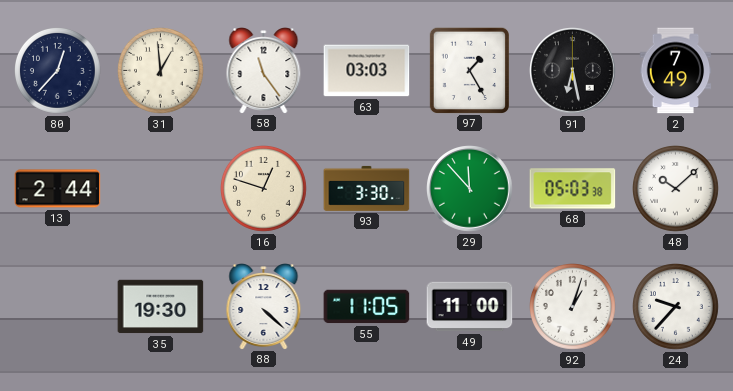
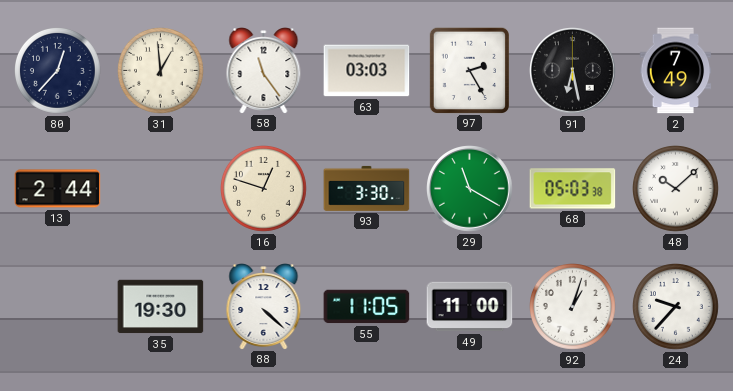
97: 1:25 -> 2:25
29: 11:53 -> 11:20
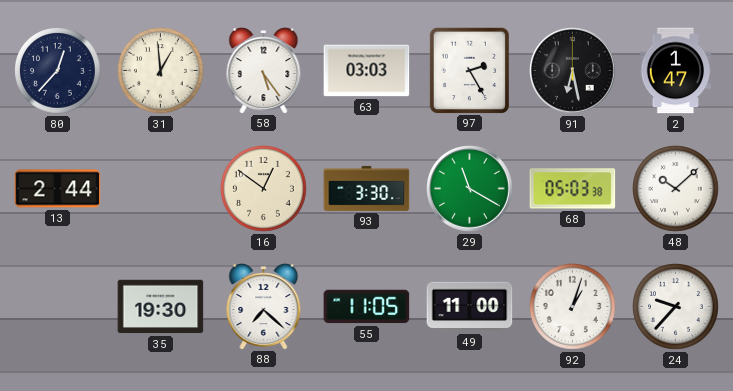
58: 11:24 -> 5:24
2: 7:49 -> 1:47
16: 12:48 -> 12:51
88: 4:22 -> 7:22
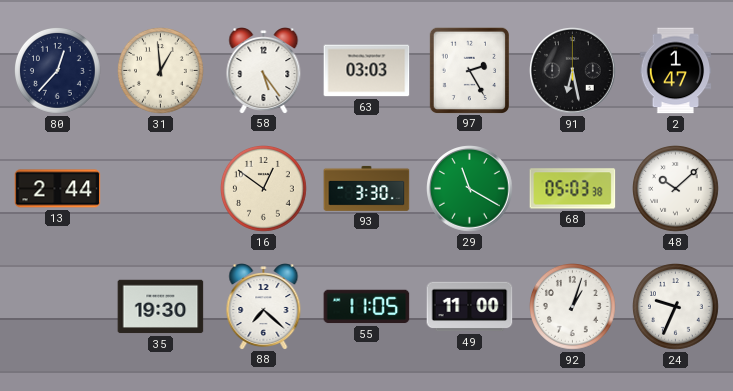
24: 9:37 -> 9:34
